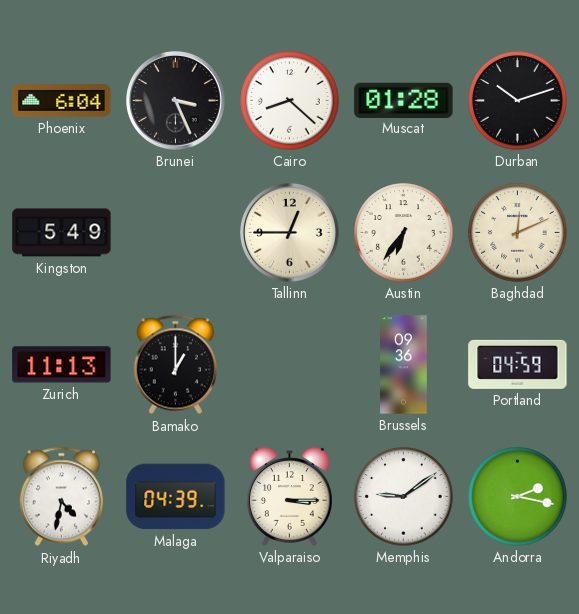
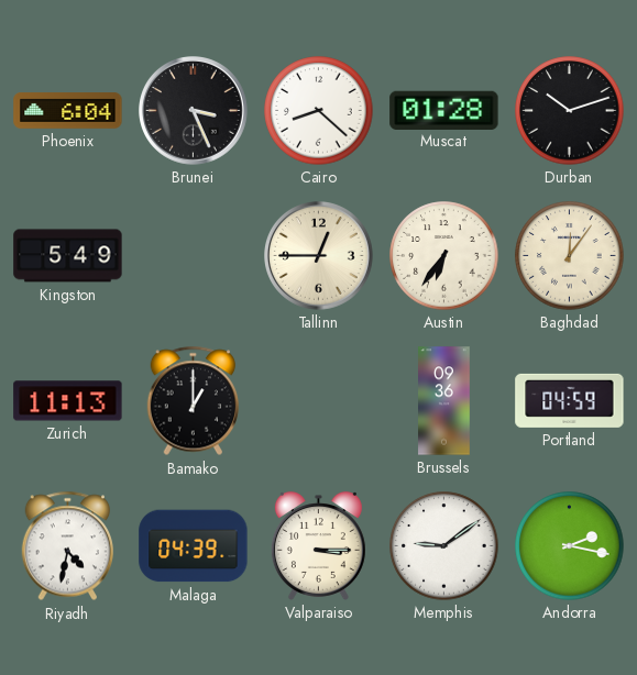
Baghdad: 12:11 -> 12:06
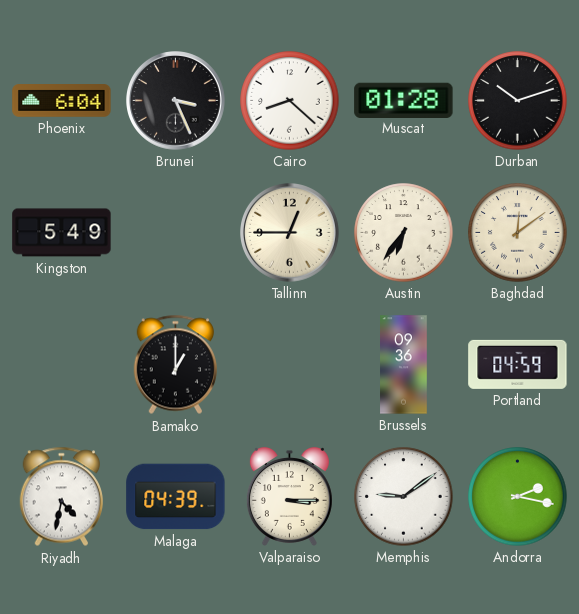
Baghdad: 12:06 -> 12:09
Zurich: 11:13 -> none
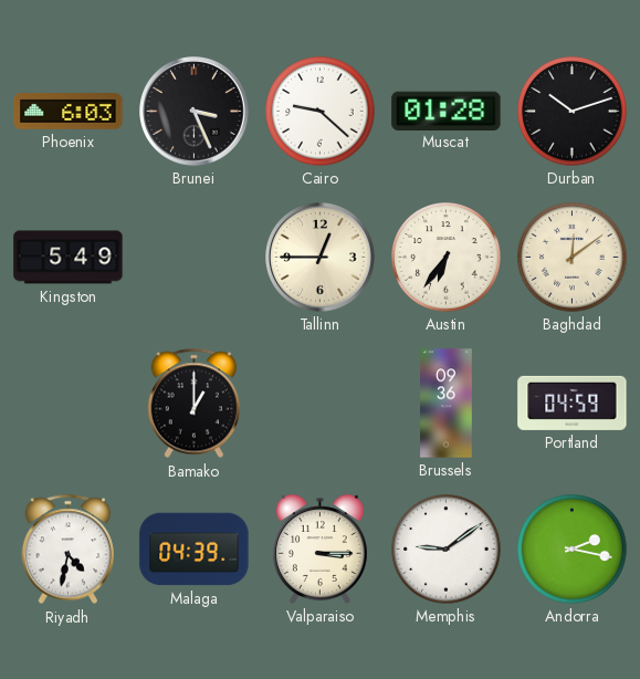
Phoenix: 6:04 -> 6:03
Cairo: 8:22 -> 9:22
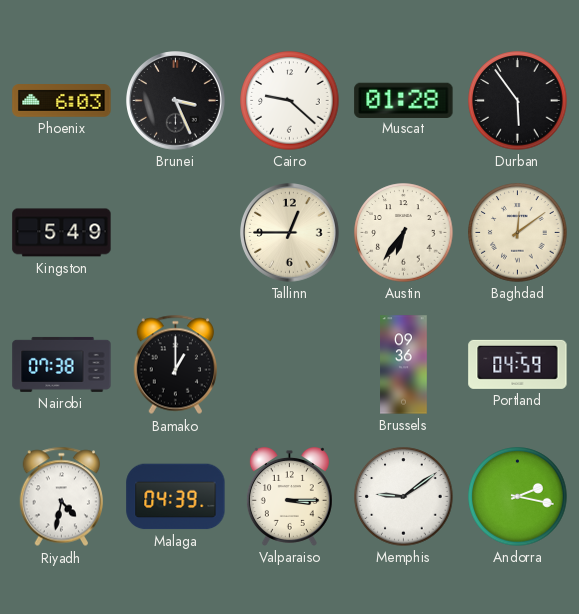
Durban: 10:12 -> 5:54
Nairobi: none -> 07:38
